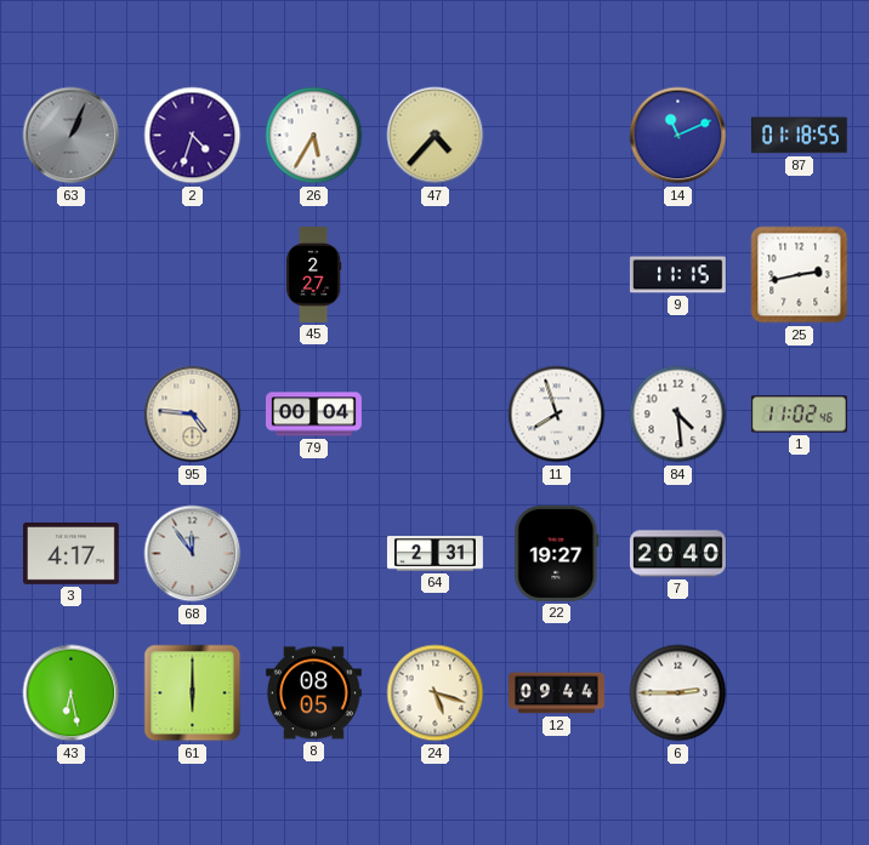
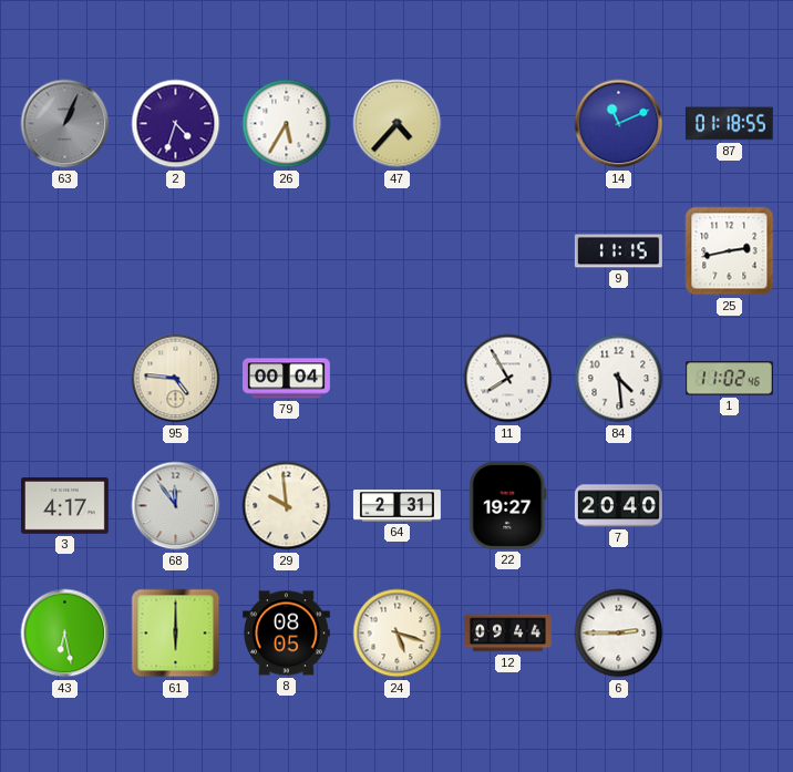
45: 2:27 -> none
11: 7:57 -> 7:55
29: none -> 9:59
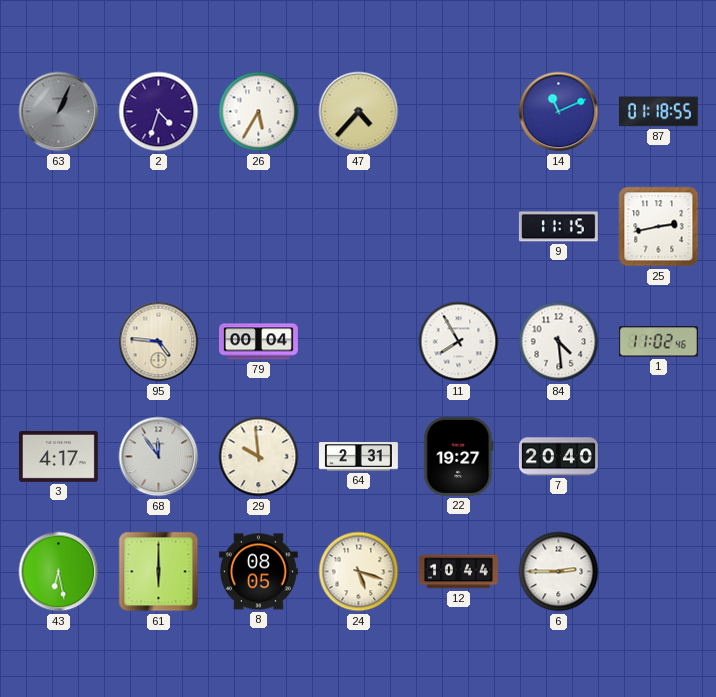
12: 09:44 -> 10:44
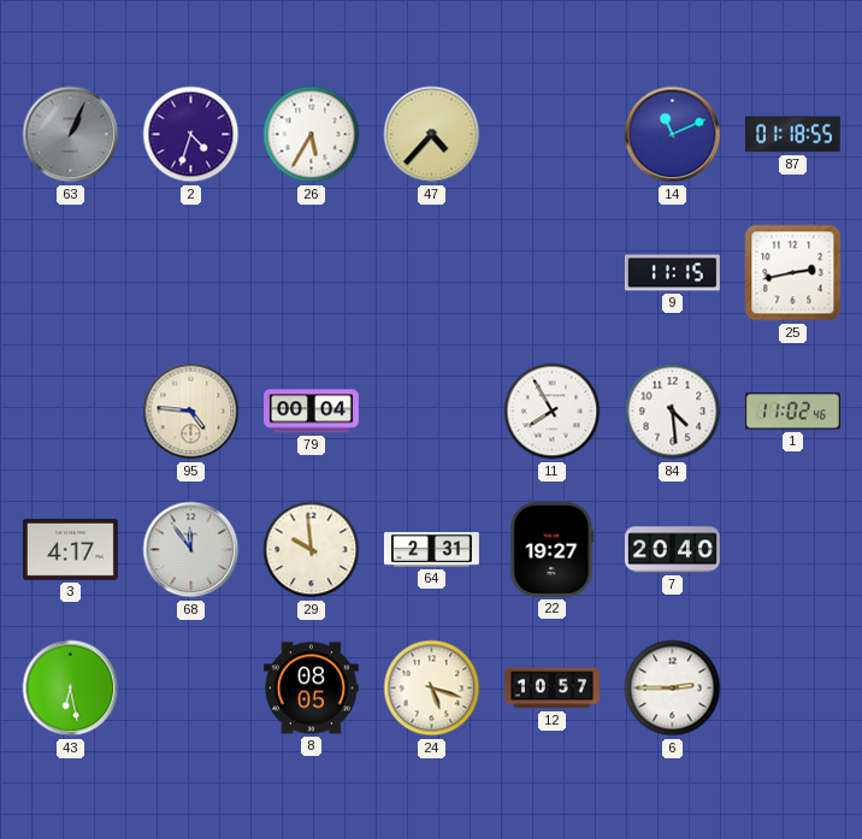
61: 6:00 -> none
12: 10:44 -> 10:57
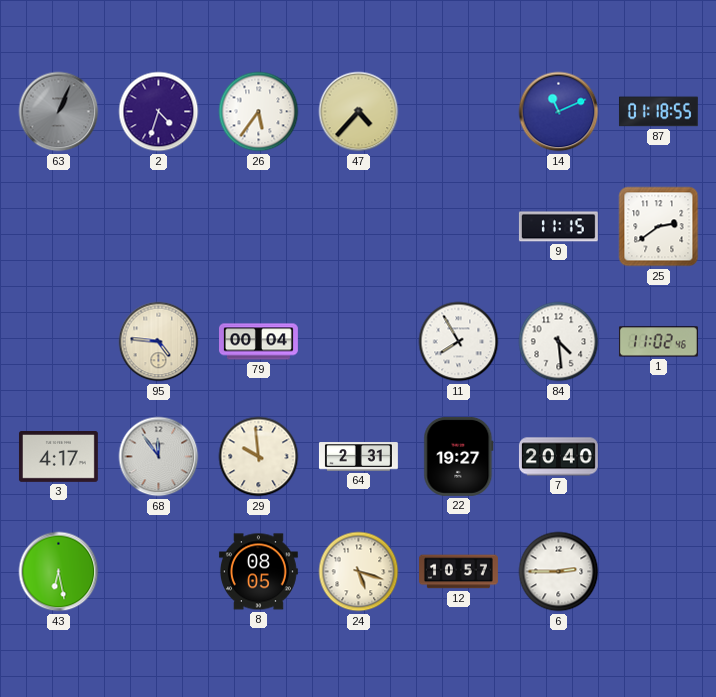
26: 5:35 -> 5:36
25: 2:43 -> 2:39
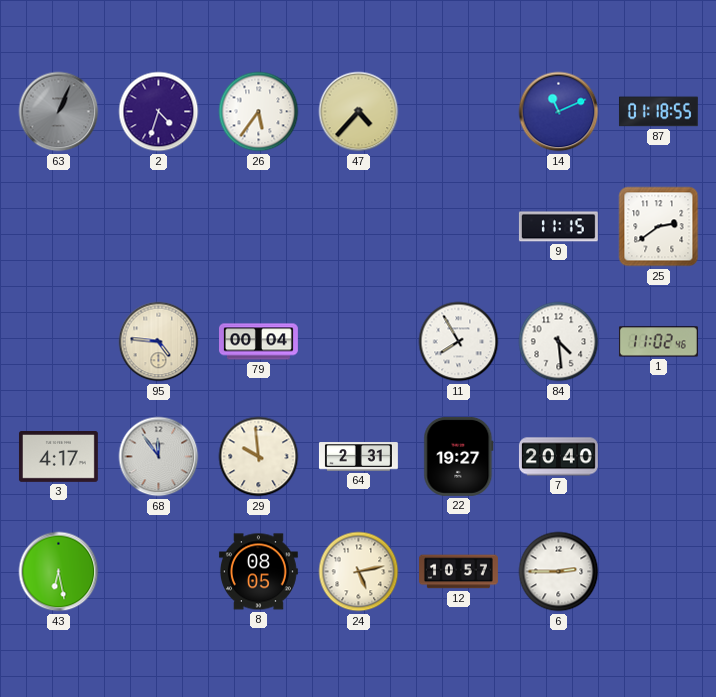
24: 5:18 -> 5:13
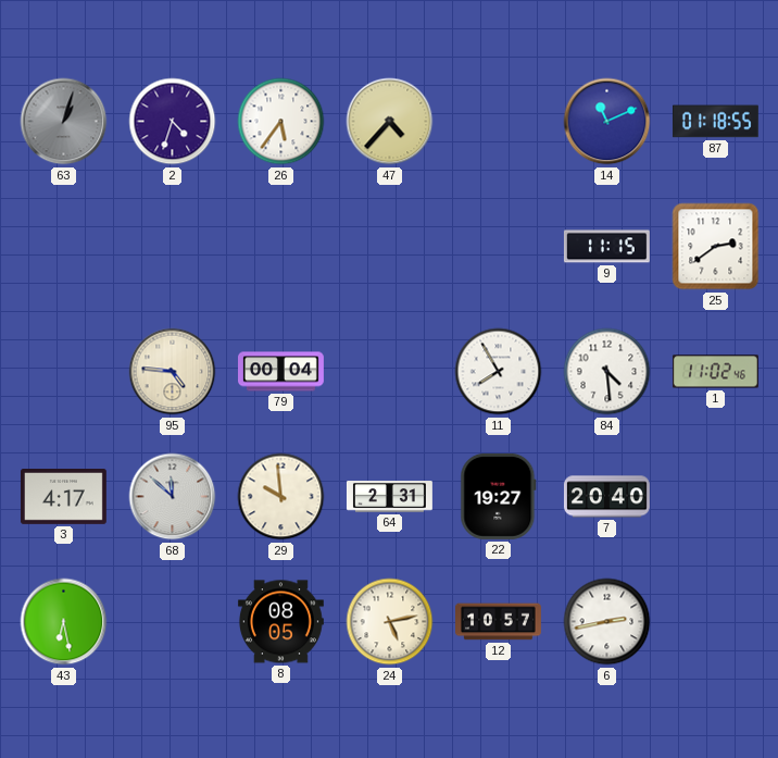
63: 1:04 -> 1:03
68: 11:54 -> 11:52
6: 2:45 -> 2:43
